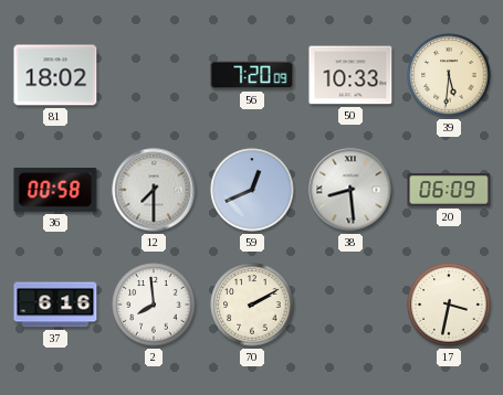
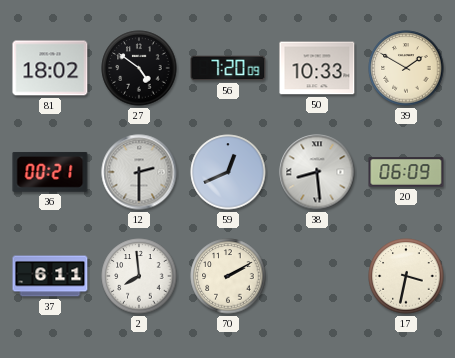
27: none -> 4:51
39: 5:31 -> 1:50
36: 00:58 -> 00:21
12: 7:30 -> 2:30
37: 6:16 -> 6:11
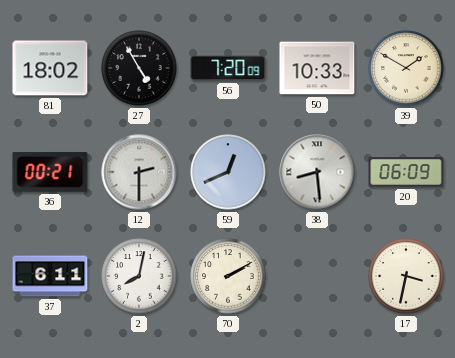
27: 4:51 -> 4:55
2: 7:59 -> 8:02
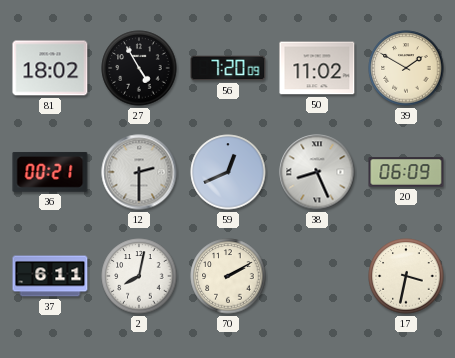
50: 10:33 -> 11:02
38: 8:29 -> 8:26
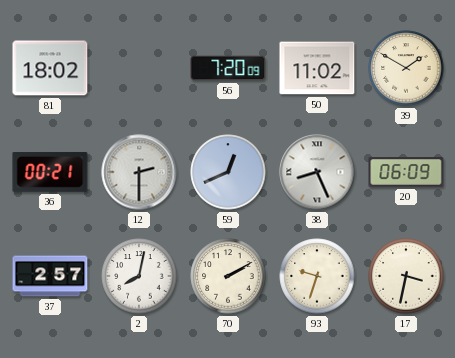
27: 4:55 -> none
37: 6:11 -> 2:57
93: none -> 9:33
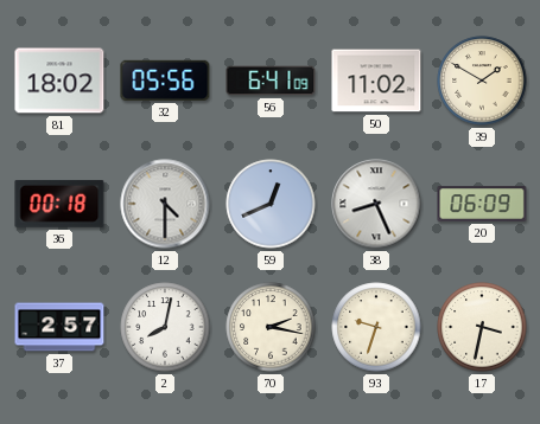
32: none -> 05:56
56: 7:20 -> 6:41
36: 00:21 -> 00:18
12: 2:30 -> 4:30
70: 2:10 -> 2:17
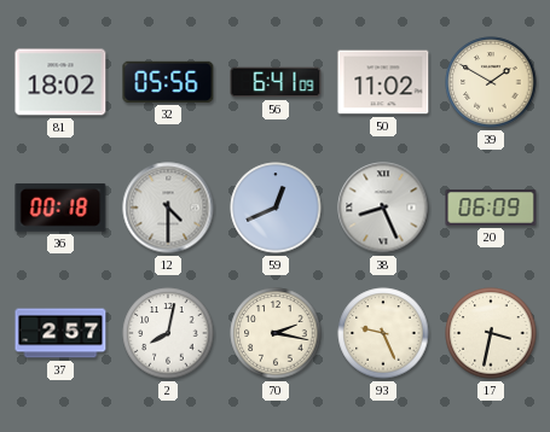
93: 9:33 -> 9:26
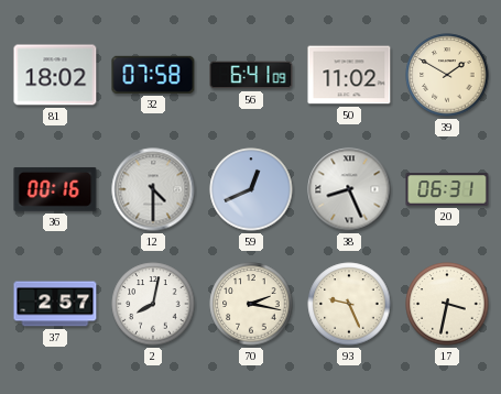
32: 05:56 -> 07:58
36: 00:18 -> 00:16
20: 06:09 -> 06:31
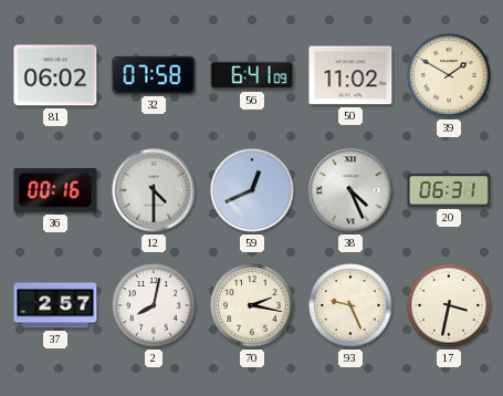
81: 18:02 -> 06:02
38: 8:26 -> 4:26
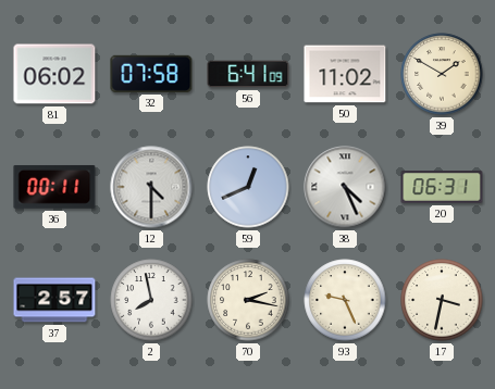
36: 00:16 -> 00:11
2: 8:02 -> 7:58
